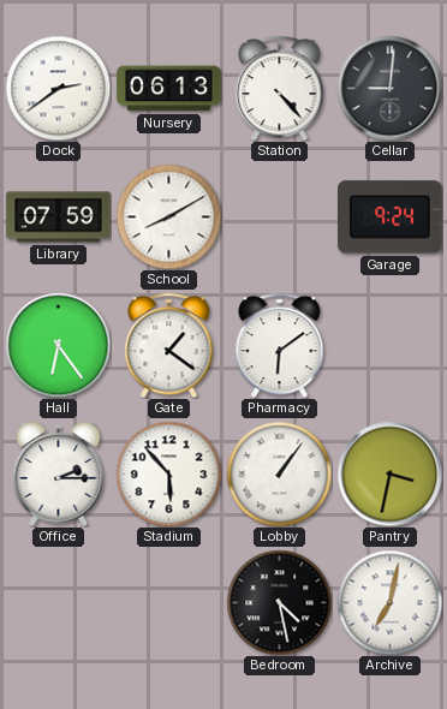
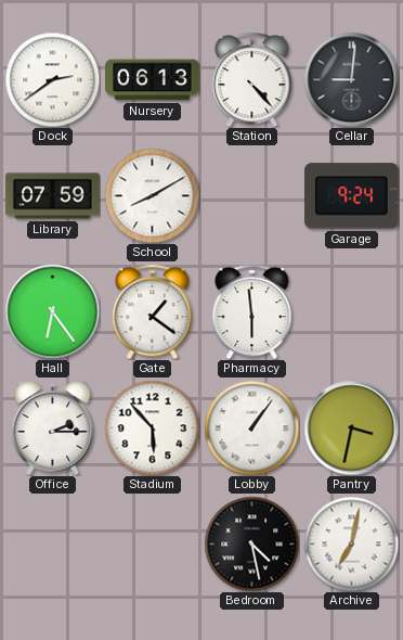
Pharmacy: 6:09 -> 5:59
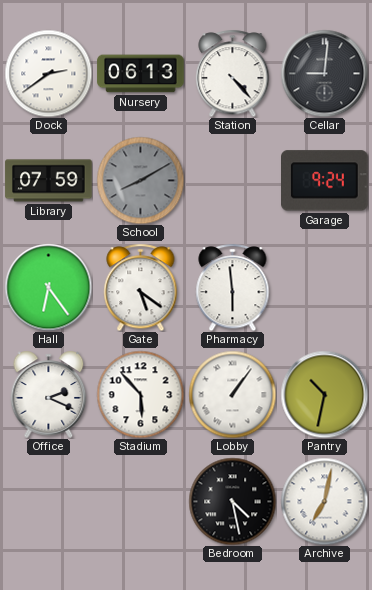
School dial: white -> grey
Gate: 1:21 -> 5:21
Office: 2:15 -> 2:19
Pantry: 3:32 -> 10:32
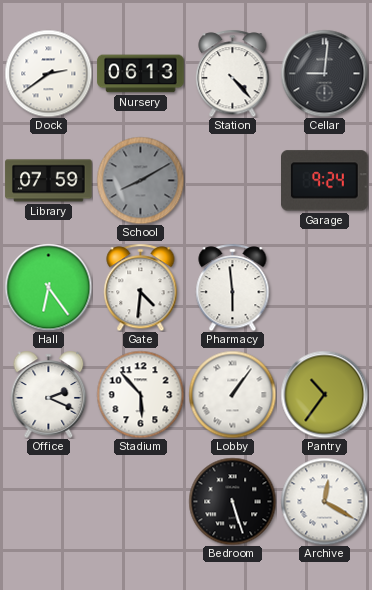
Gate: 5:21 -> 4:31
Pantry: 10:32 -> 10:36
Bedroom: 4:28 -> 5:27
Archive: 7:02 -> 12:20
